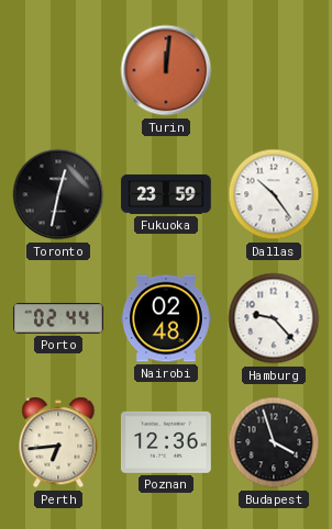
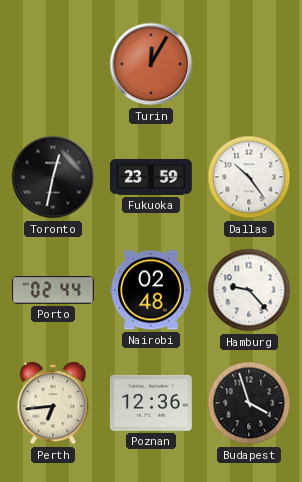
Turin: 12:01 -> 12:05
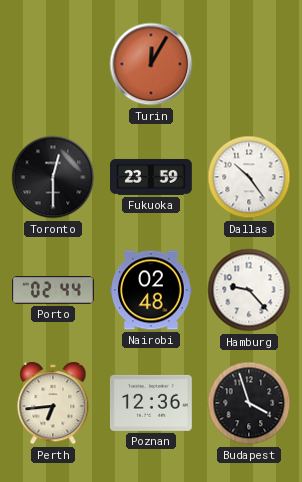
Toronto: 12:32 -> 12:30
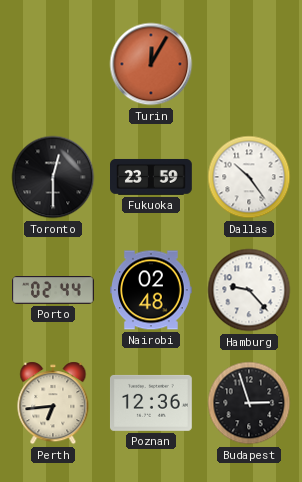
Budapest: 3:57 -> 2:57
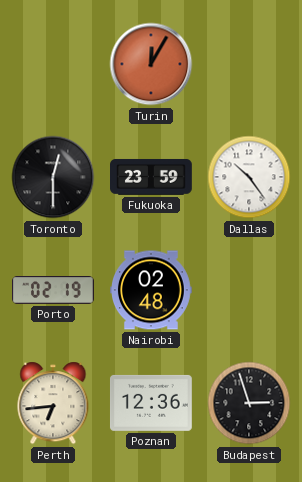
Porto: 02:44 -> 02:19
Hamburg: 9:23 -> none
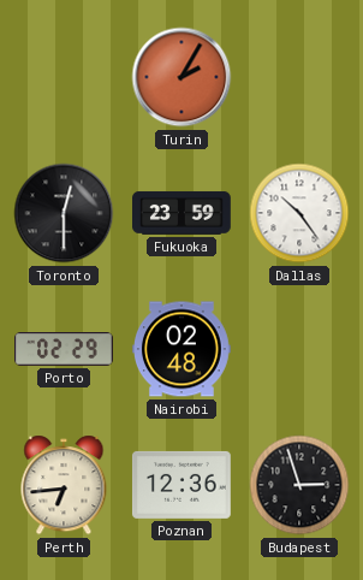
Turin: 12:05 -> 2:05
Porto: 02:19 -> 02:29
